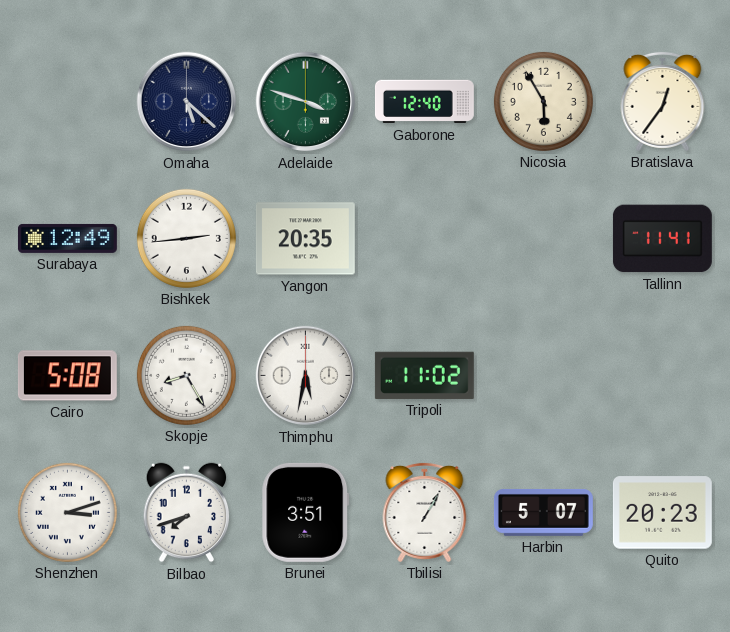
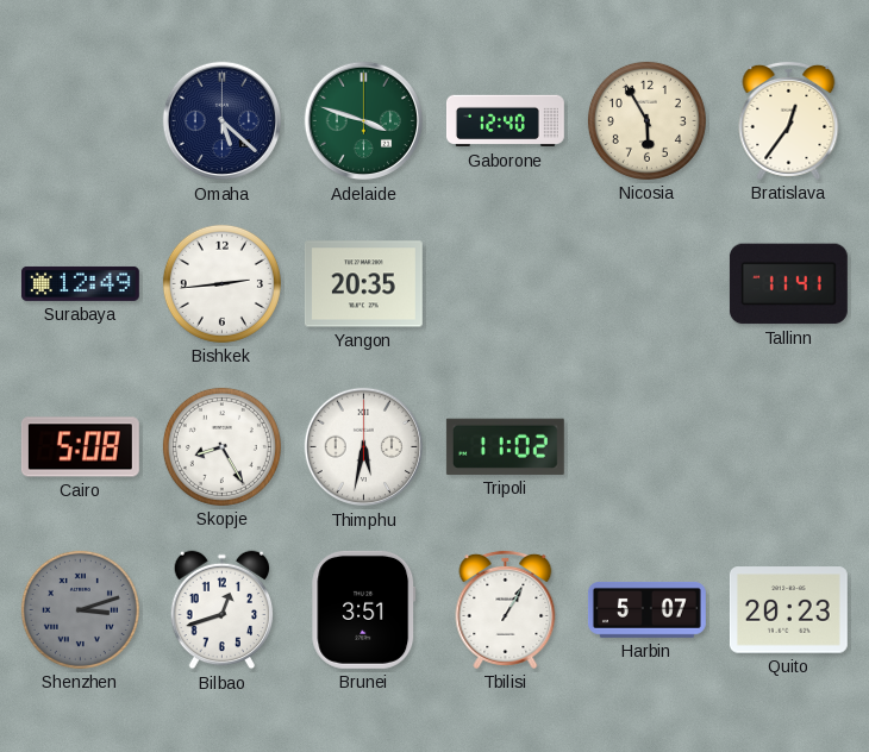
Shenzhen dial: white -> grey
Bilbao: 7:42 -> 12:42
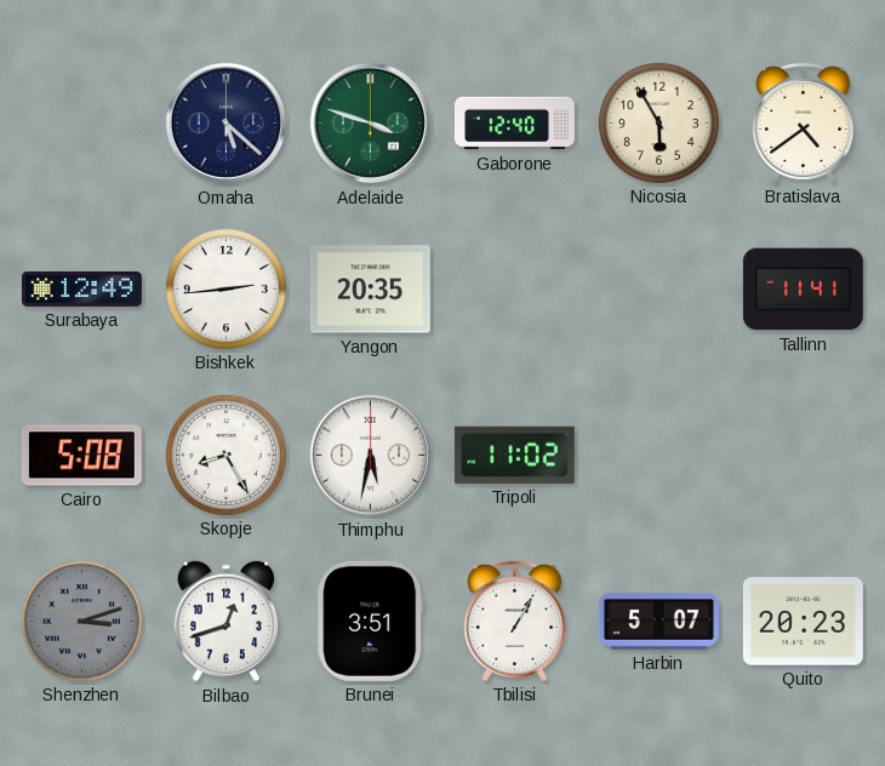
Bratislava: 12:36 -> 4:39
